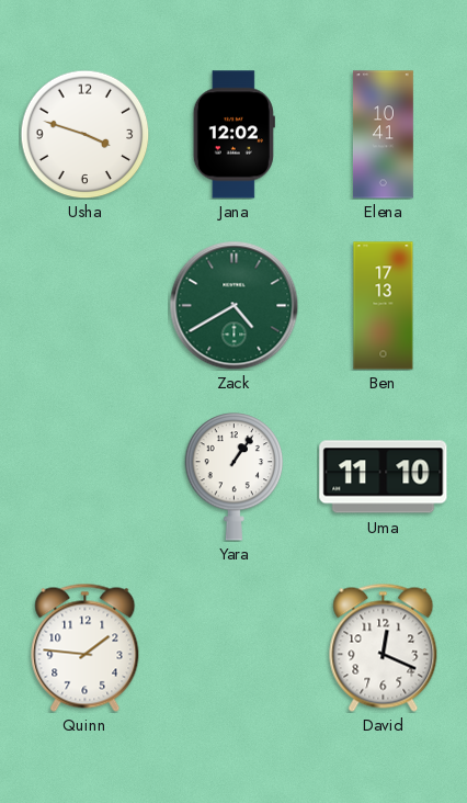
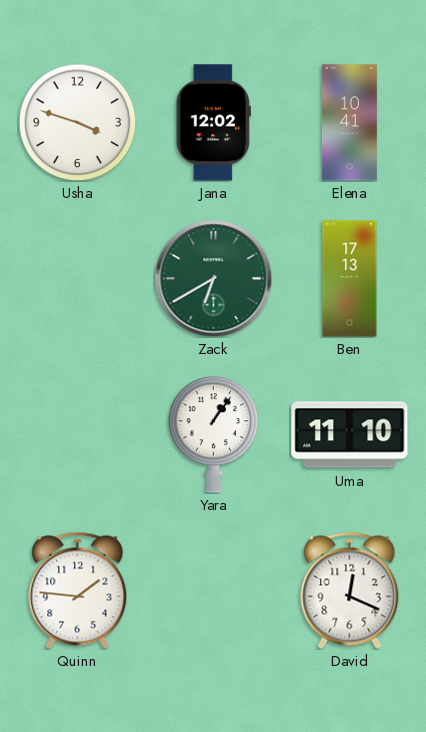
Zack: 4:40 -> 6:40
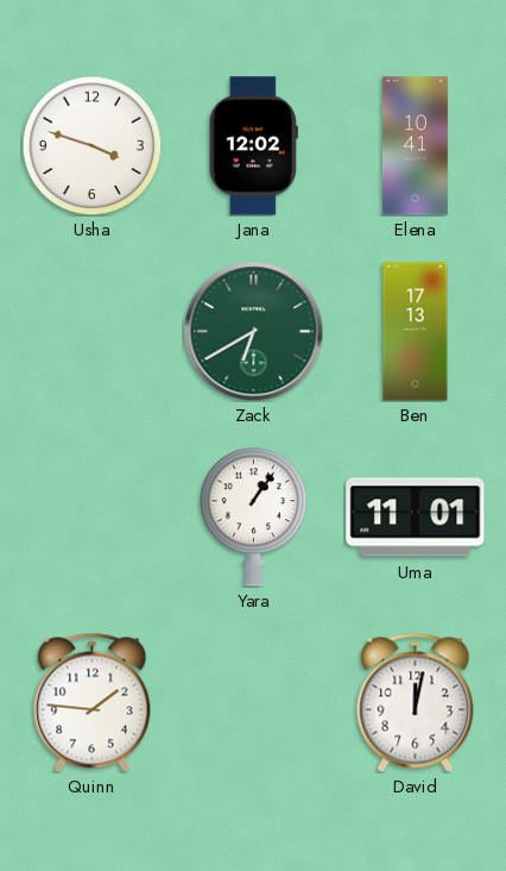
Uma: 11:10 -> 11:01
David: 12:19 -> 12:02
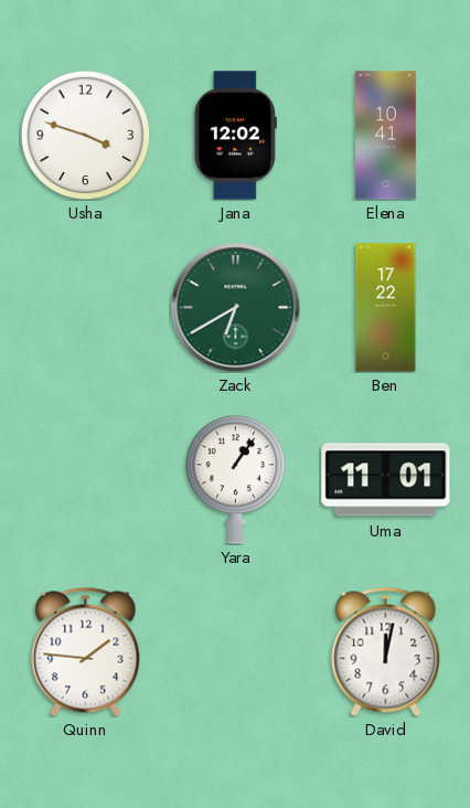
Ben: 17:13 -> 17:22
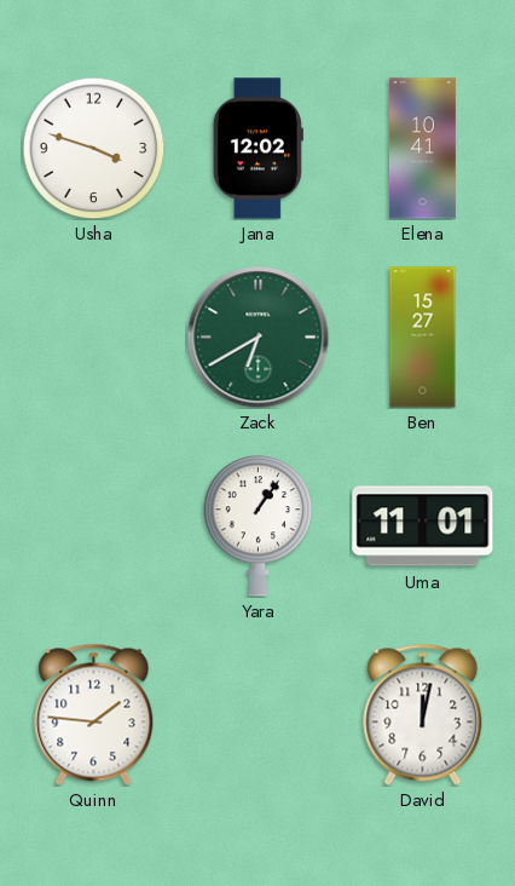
Ben: 17:22 -> 15:27
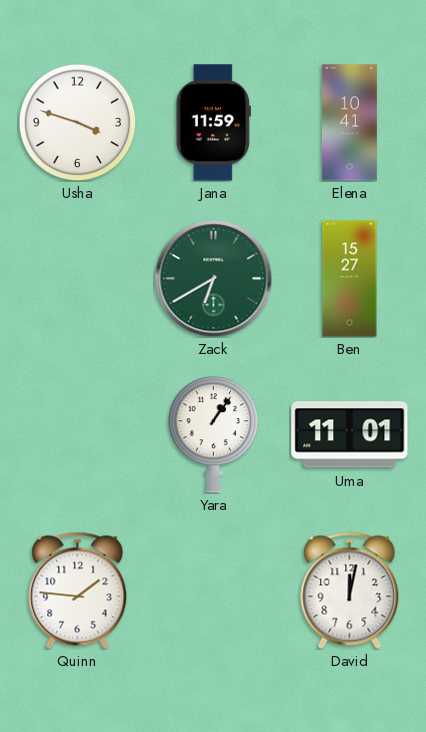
Jana: 12:02 -> 11:59
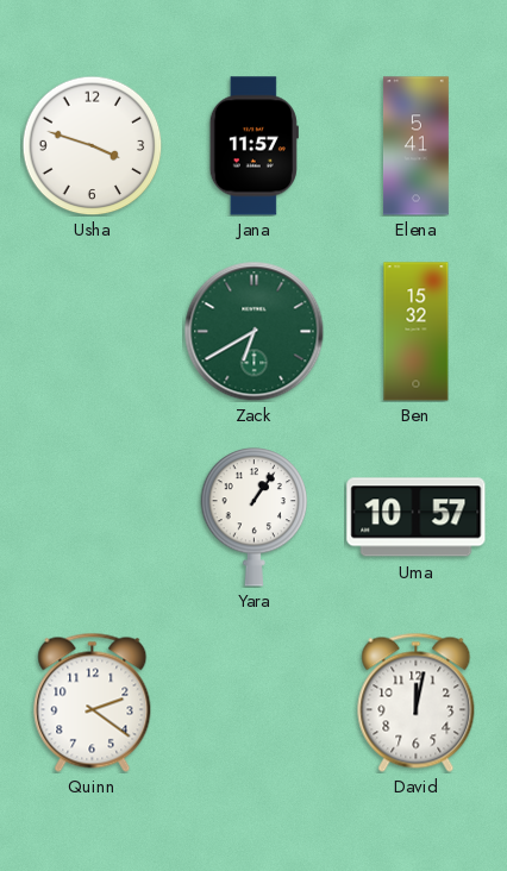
Jana: 11:59 -> 11:57
Elena: 10:41 -> 5:41
Ben: 15:27 -> 15:32
Uma: 11:01 -> 10:57
Quinn: 1:46 -> 2:21
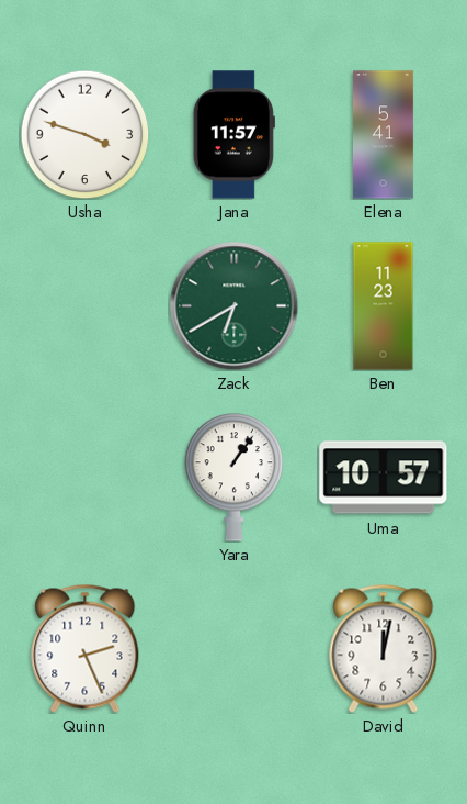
Ben: 15:32 -> 11:23
Quinn: 2:21 -> 2:26
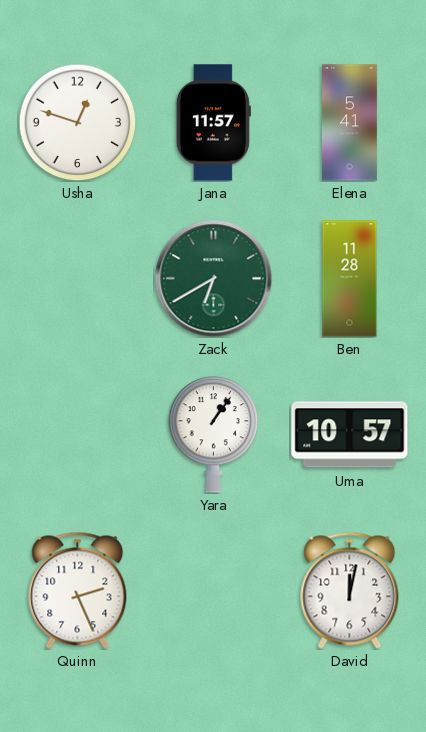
Usha: 3:48 -> 12:48
Ben: 11:23 -> 11:28
